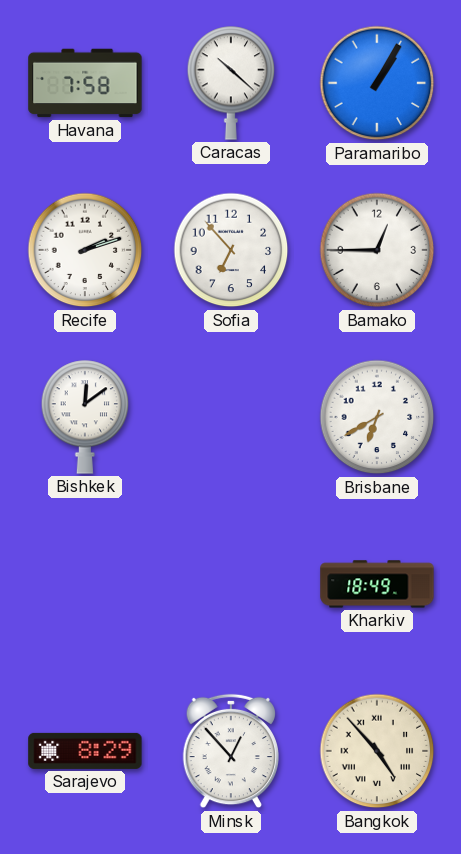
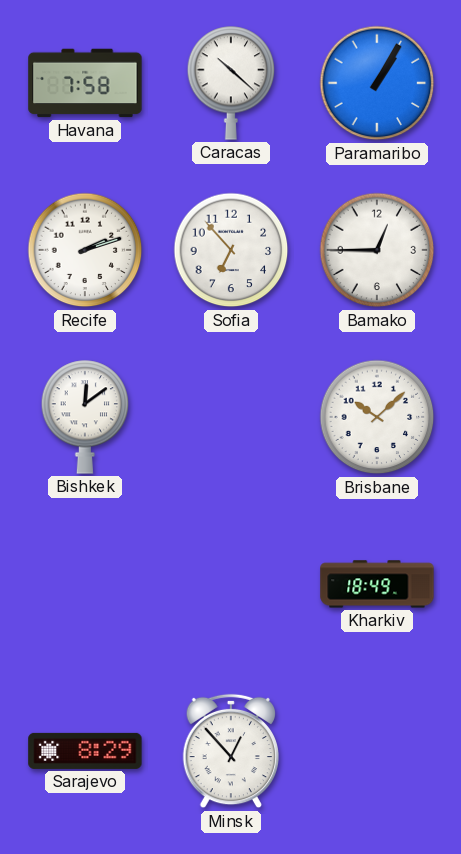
Brisbane: 6:40 -> 10:08
Bangkok: 4:53 -> none
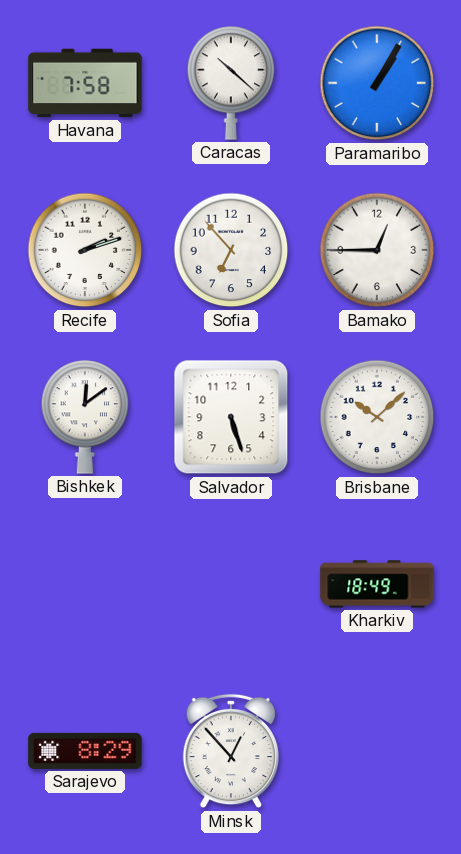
Salvador: none -> 5:27
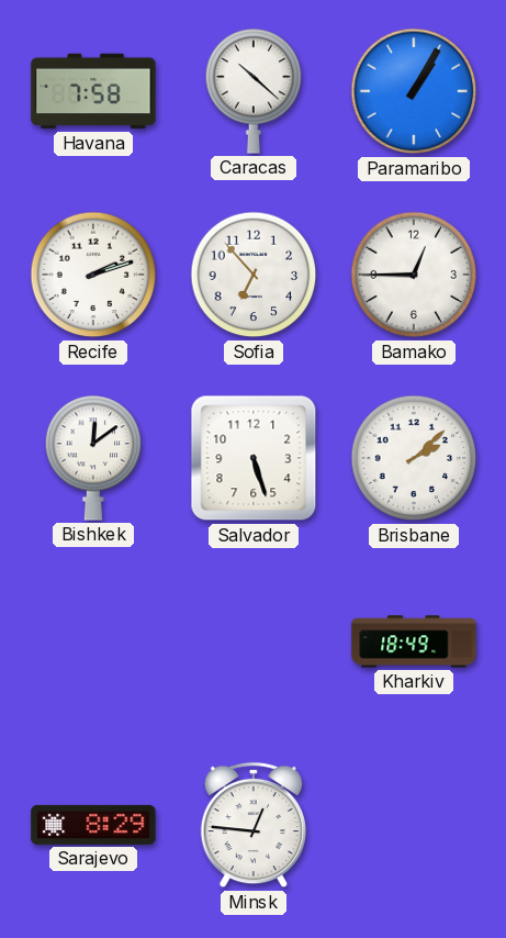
Brisbane: 10:08 -> 2:08
Minsk: 12:53 -> 12:46
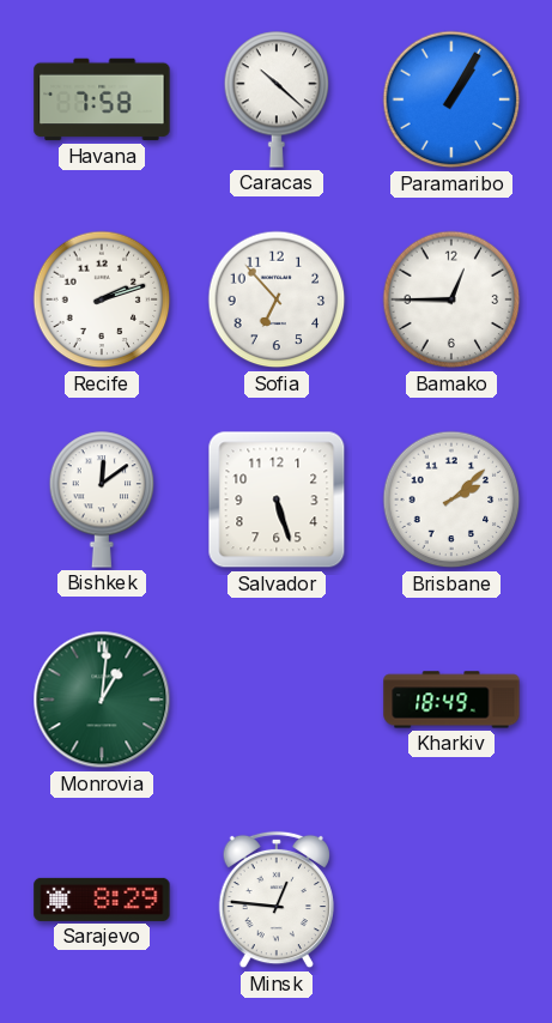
Monrovia: none -> 1:01
